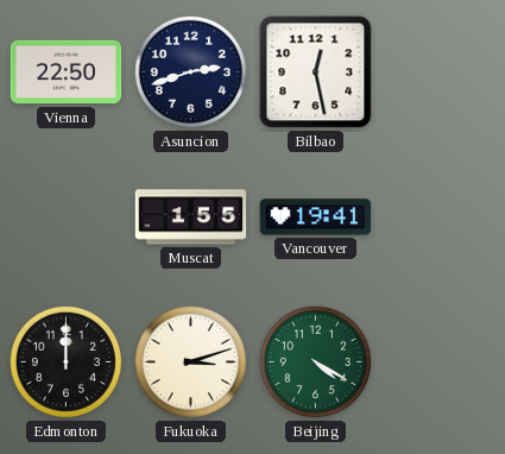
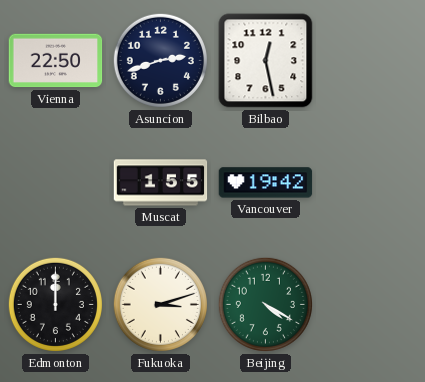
Vancouver: 19:41 -> 19:42
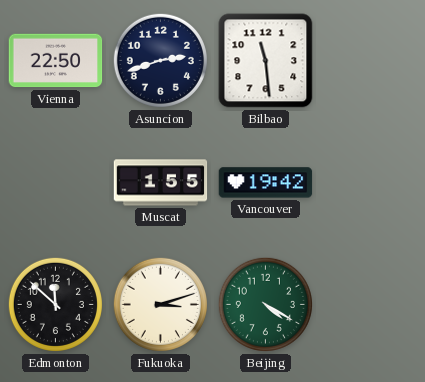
Bilbao: 12:28 -> 11:29
Edmonton: 12:00 -> 11:52
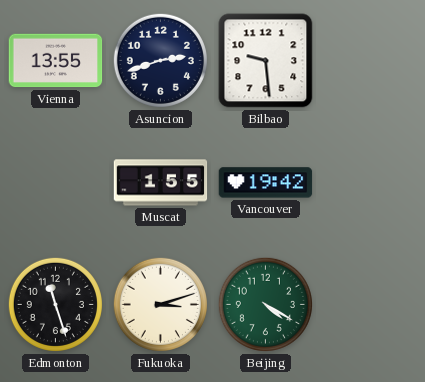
Vienna: 22:50 -> 13:55
Bilbao: 11:29 -> 9:29
Edmonton: 11:52 -> 11:27
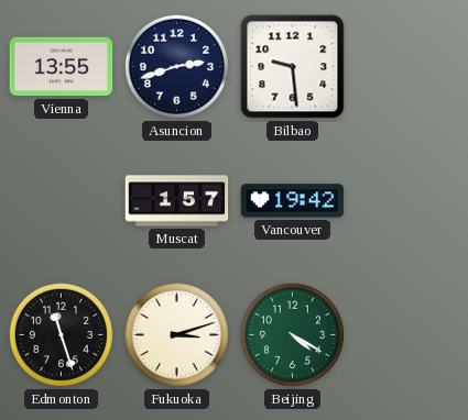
Muscat: 1:55 -> 1:57
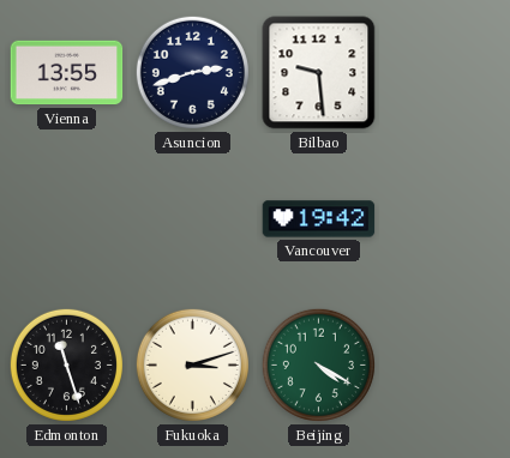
Muscat: 1:57 -> none
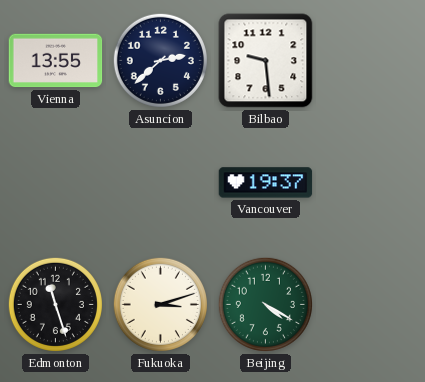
Asuncion: 2:42 -> 2:38
Vancouver: 19:42 -> 19:37
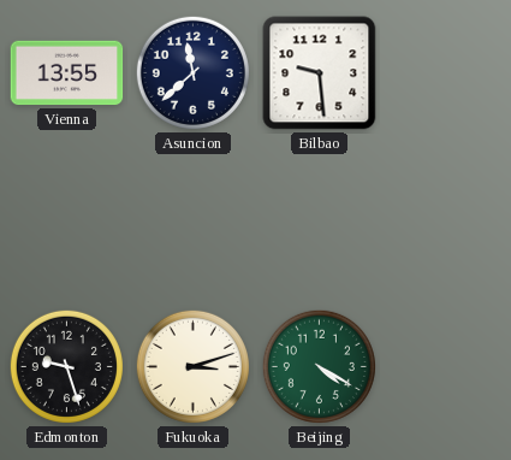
Asuncion: 2:38 -> 11:38
Vancouver: 19:37 -> none
Edmonton: 11:27 -> 9:27
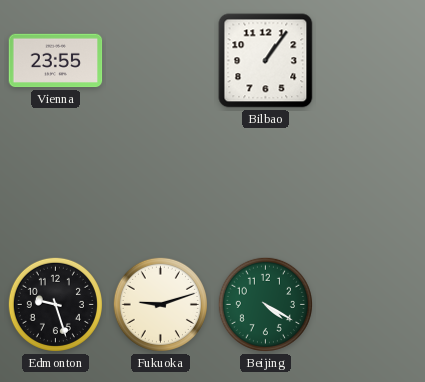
Vienna: 13:55 -> 23:55
Asuncion: 11:38 -> none
Bilbao: 9:29 -> 1:06
Fukuoka: 3:12 -> 9:12
